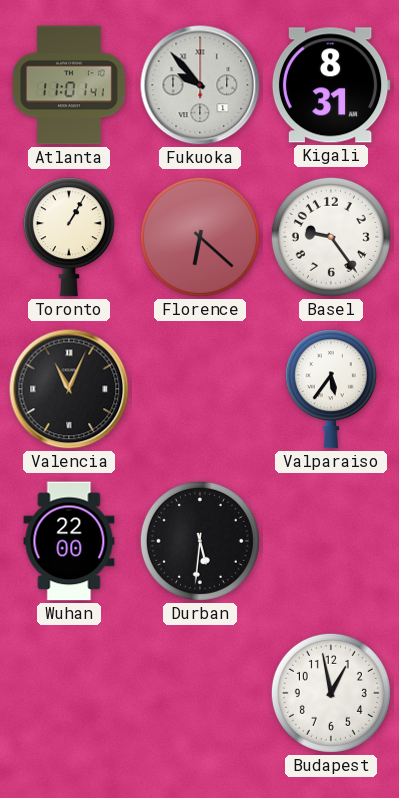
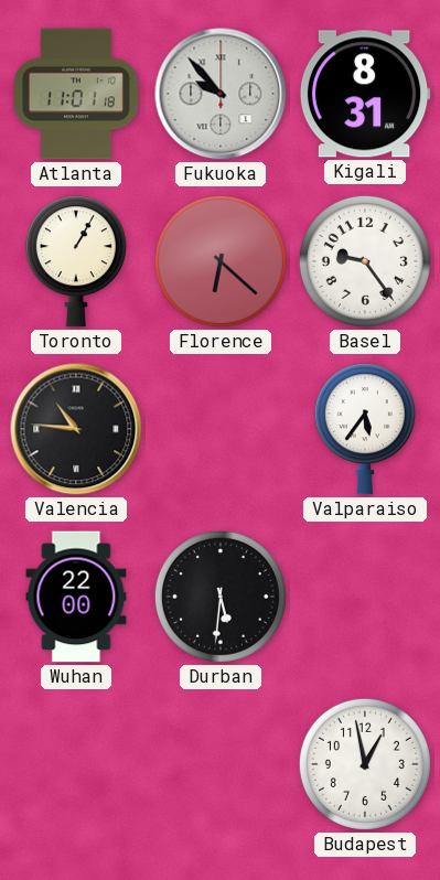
Atlanta: 11:01:41 -> 11:01:18
Valencia: 11:04 -> 10:46
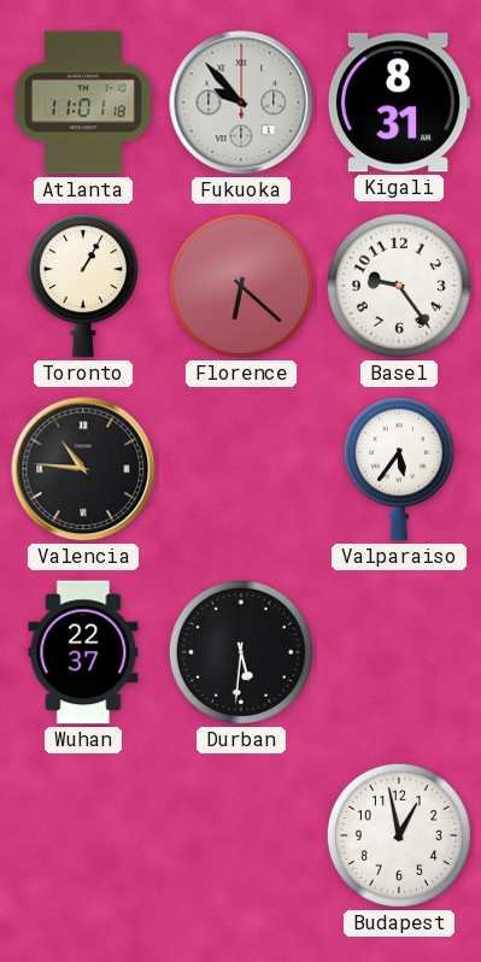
Wuhan: 22:00 -> 22:37
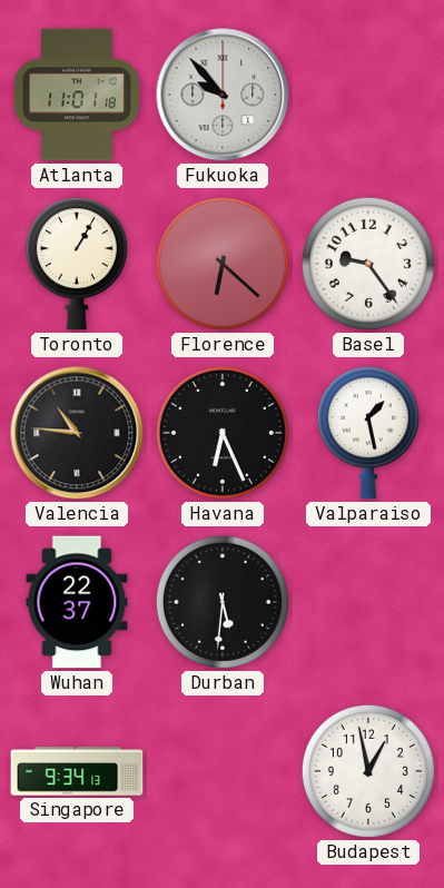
Kigali: 8:31 -> none
Havana: none -> 6:26
Valparaiso: 5:36 -> 1:28
Singapore: none -> 9:34
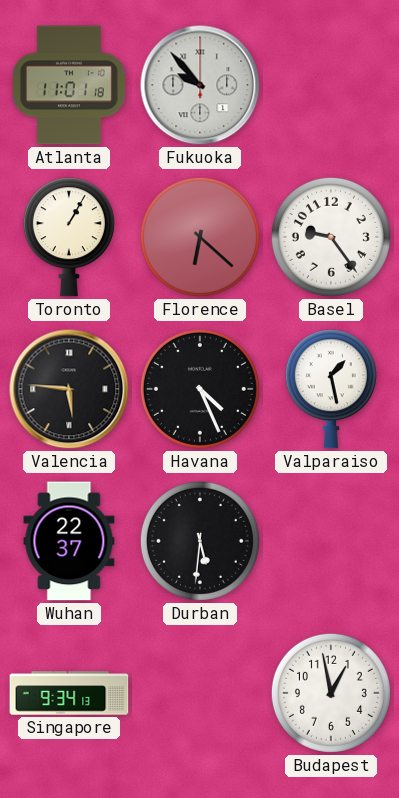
Valencia: 10:46 -> 5:46
Havana: 6:26 -> 4:26
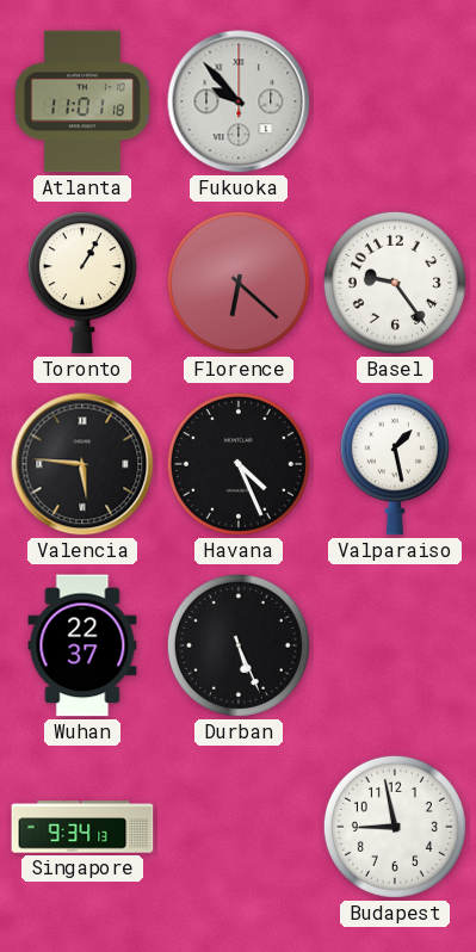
Durban: 5:31 -> 5:26
Budapest: 12:58 -> 8:58
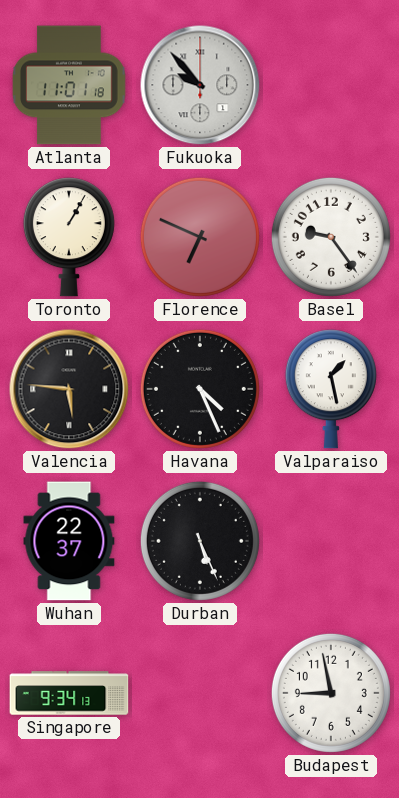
Florence: 6:22 -> 6:49
